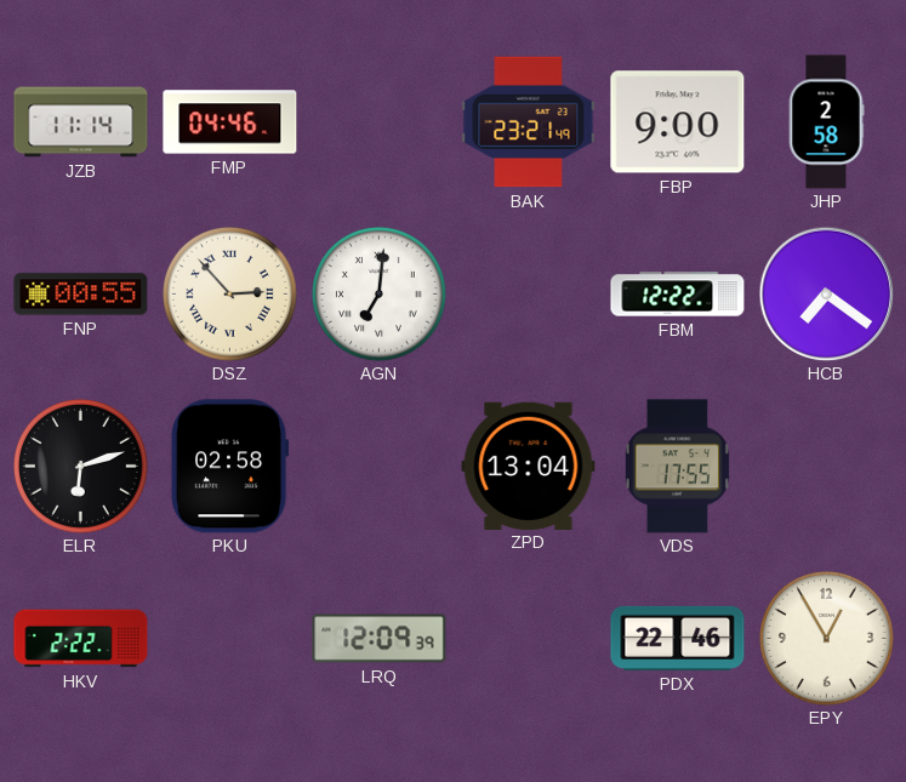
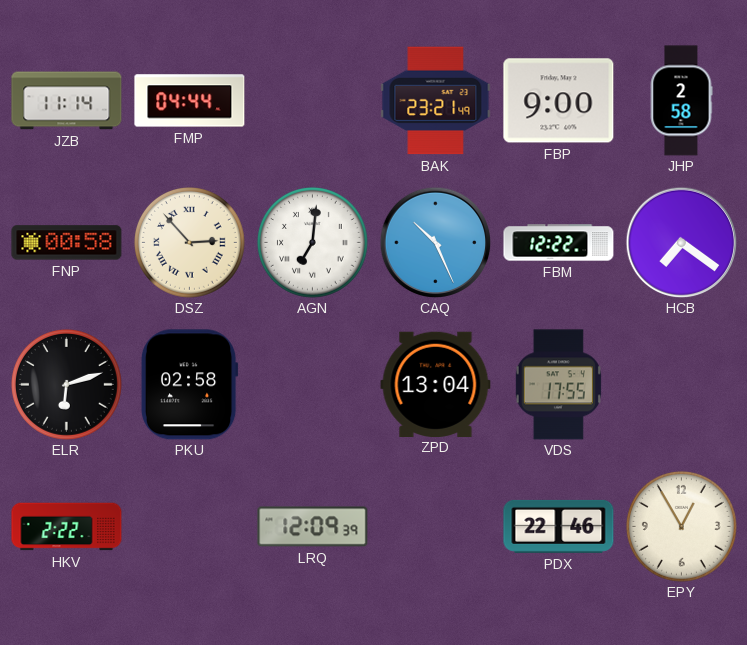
FMP: 04:46 -> 04:44
FNP: 00:55 -> 00:58
CAQ: none -> 10:26
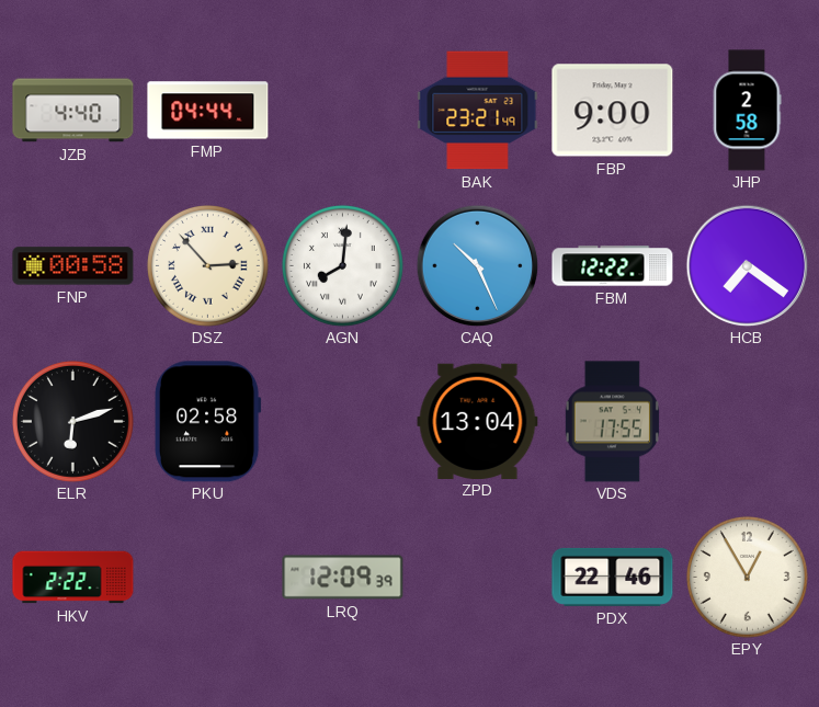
JZB: 11:14 -> 4:40
AGN: 7:01 -> 8:01
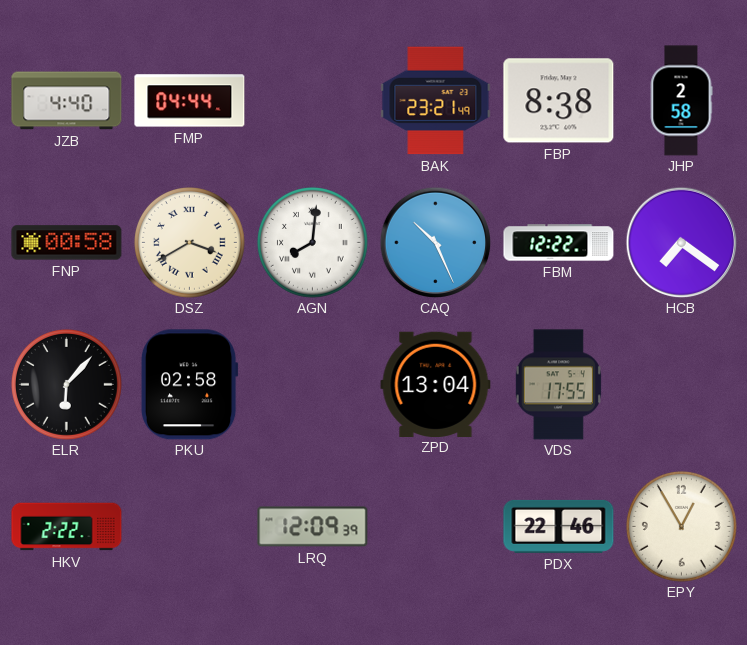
FBP: 9:00 -> 8:38
DSZ: 2:53 -> 3:40
ELR: 6:12 -> 6:07
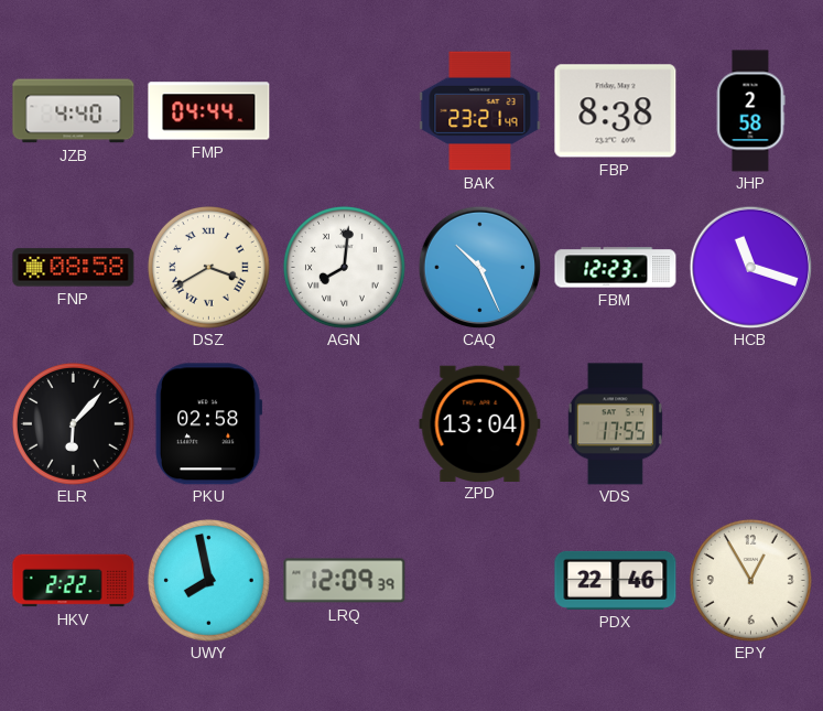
FNP: 00:58 -> 08:58
FBM: 12:22 -> 12:23
HCB: 7:21 -> 11:18
UWY: none -> 7:58
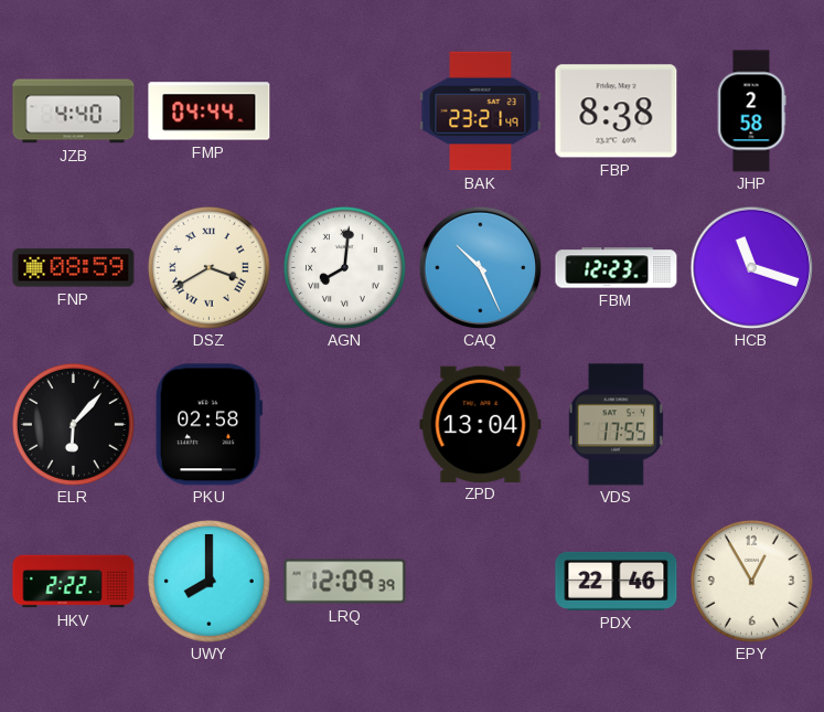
FNP: 08:58 -> 08:59
UWY: 7:58 -> 8:00
